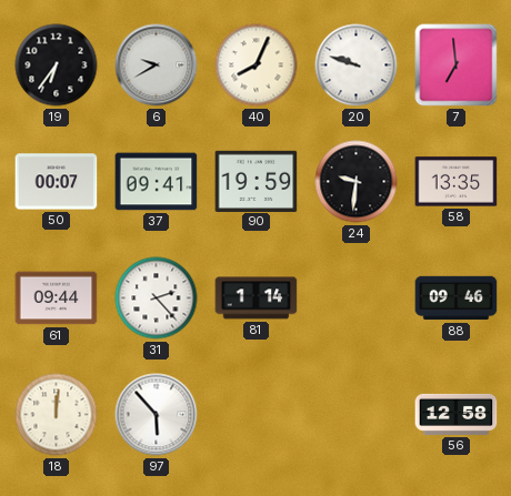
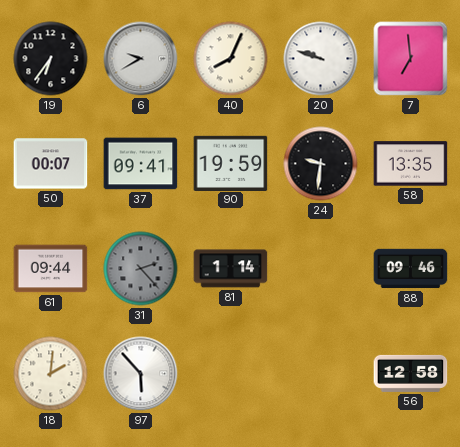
31 dial: white -> grey
18: 12:01 -> 2:01
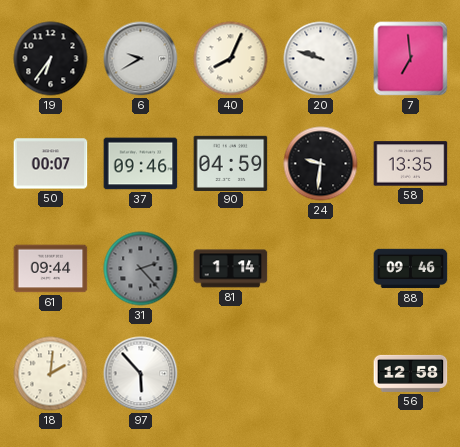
37: 09:41 -> 09:46
90: 19:59 -> 04:59
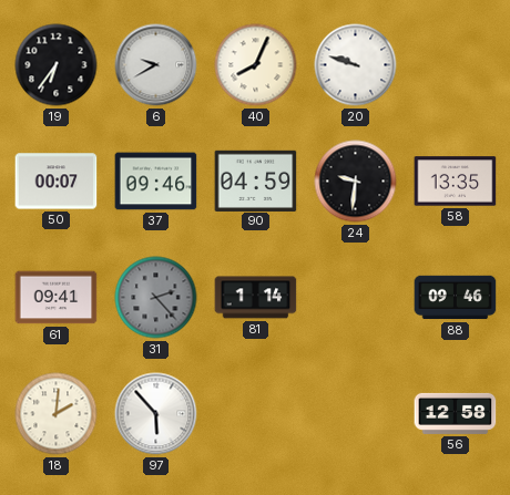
7: 6:59 -> none
61: 09:44 -> 09:41
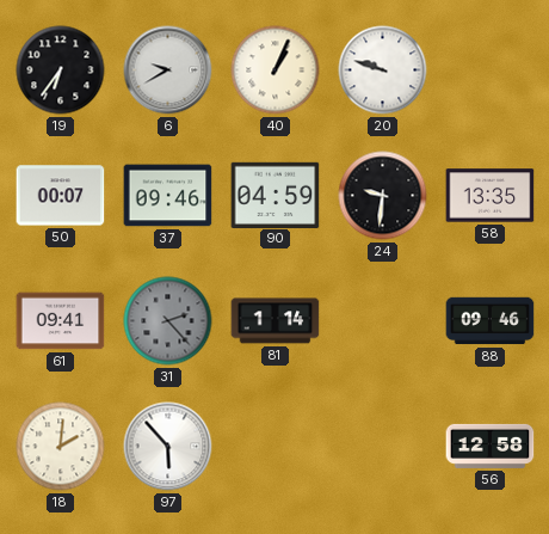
40: 8:04 -> 1:04
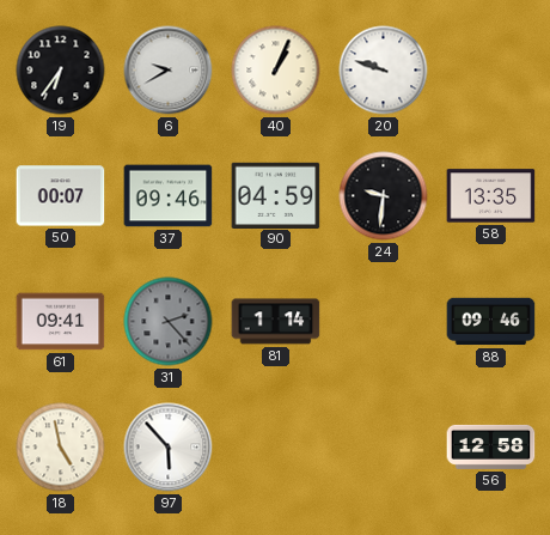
18: 2:01 -> 4:58
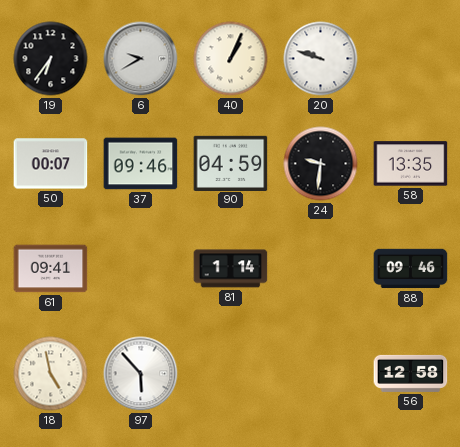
31: 2:23 -> none
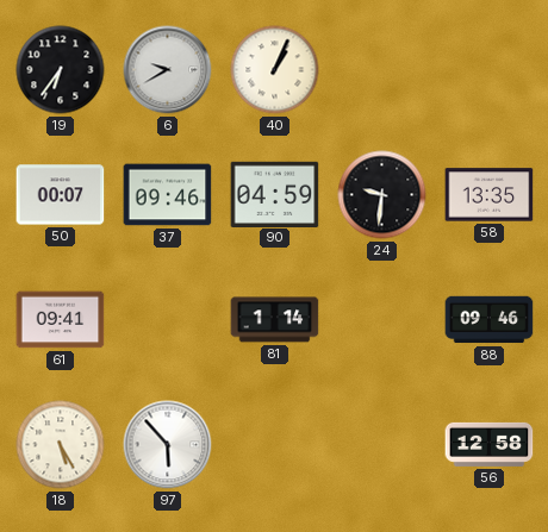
20: 9:48 -> none
18: 4:58 -> 5:25
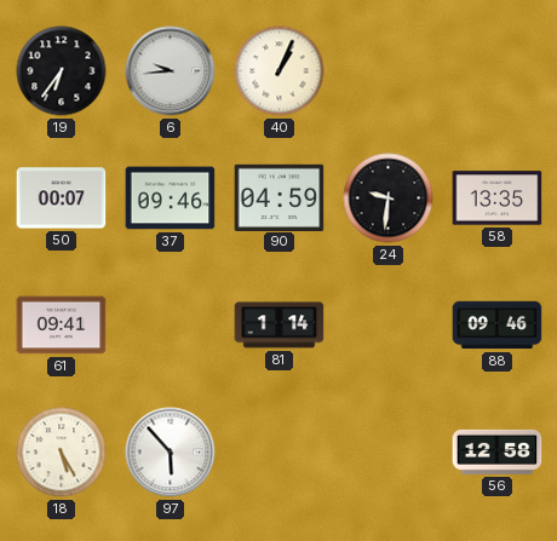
6: 9:40 -> 9:44
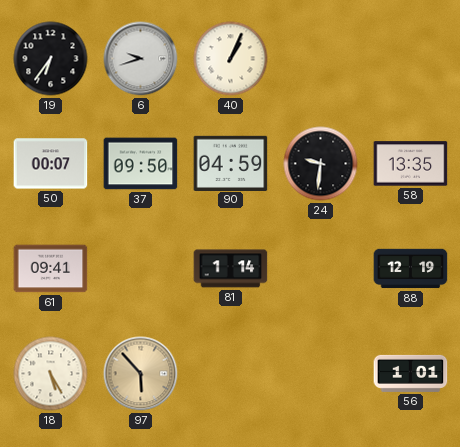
6: 9:44 -> 9:42
37: 09:46 -> 09:50
88: 09:46 -> 12:19
97 dial: white -> champagne
56: 12:58 -> 1:01
